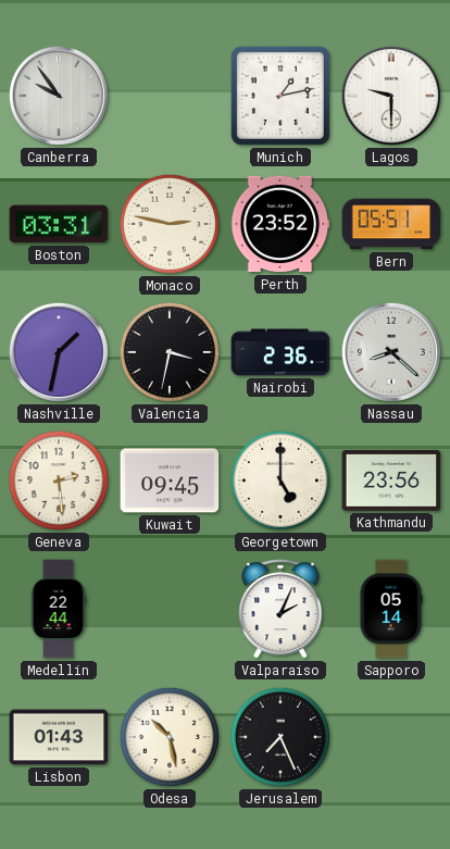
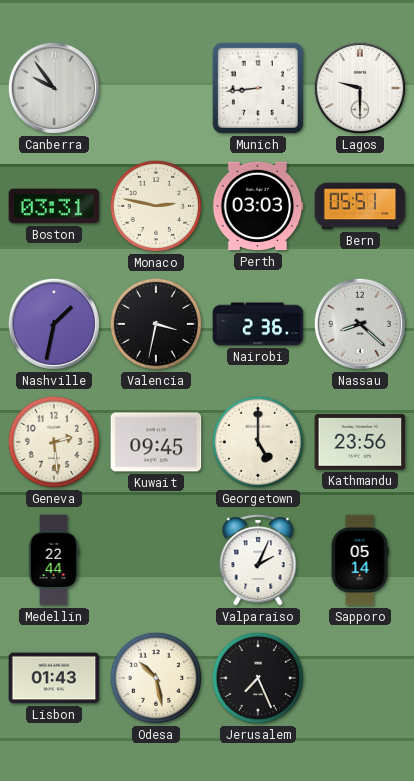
Munich: 1:13 -> 8:44
Perth: 23:52 -> 03:03
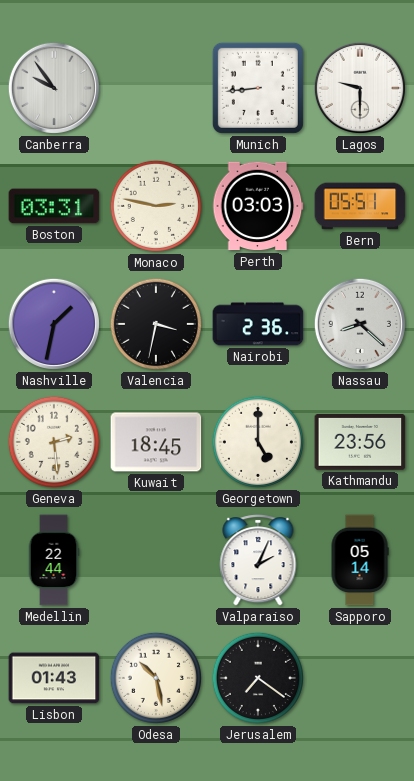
Kuwait: 09:45 -> 18:45
Jerusalem: 7:26 -> 7:21
